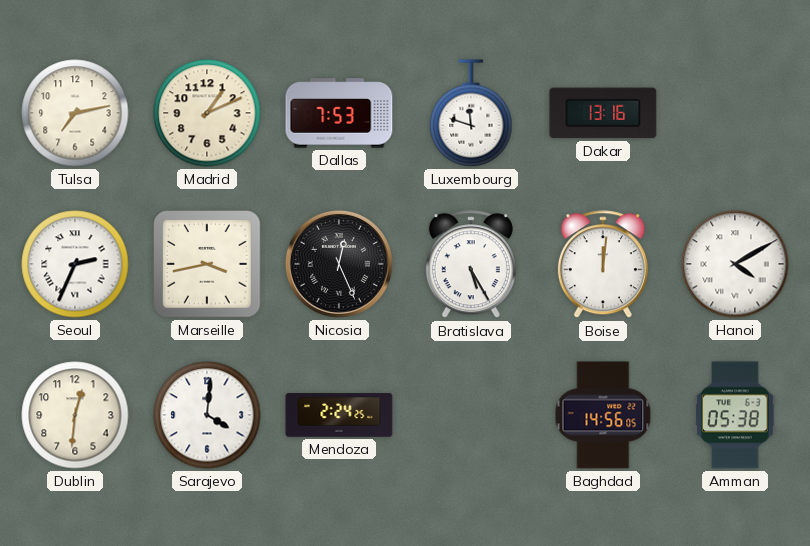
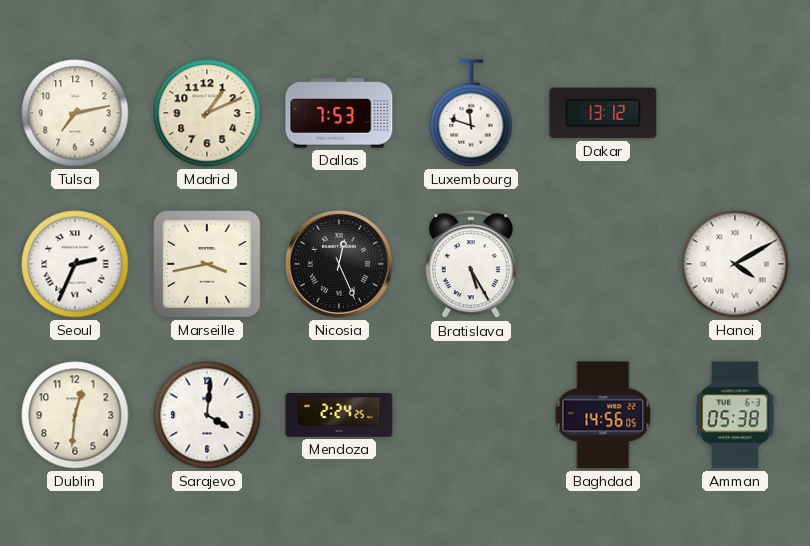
Dakar: 13:16 -> 13:12
Boise: 12:01 -> none
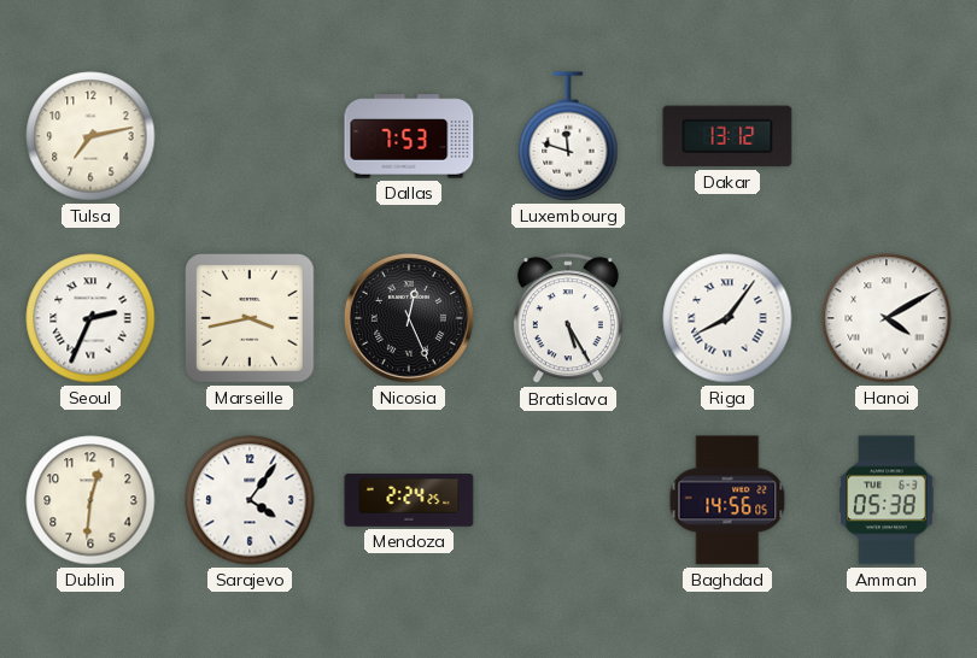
Madrid: 1:11 -> none
Riga: none -> 8:06
Sarajevo: 4:01 -> 4:06
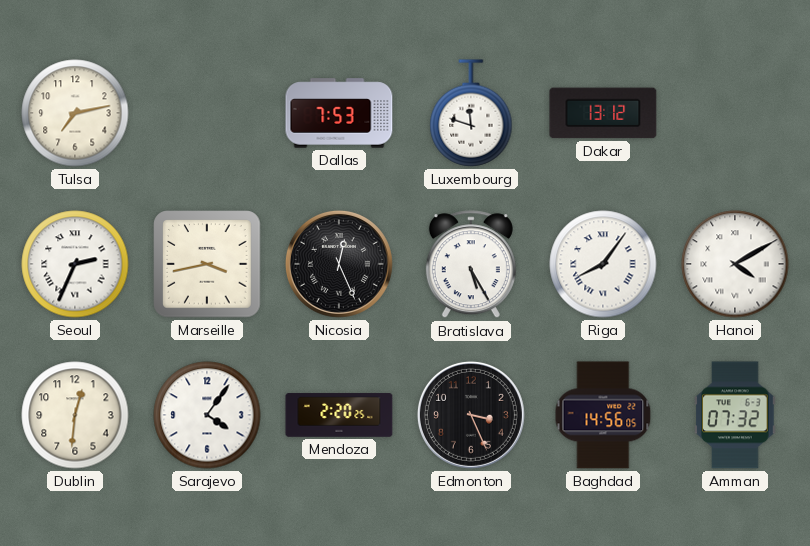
Mendoza: 2:24 -> 2:20
Edmonton: none -> 3:26
Amman: 05:38 -> 07:32
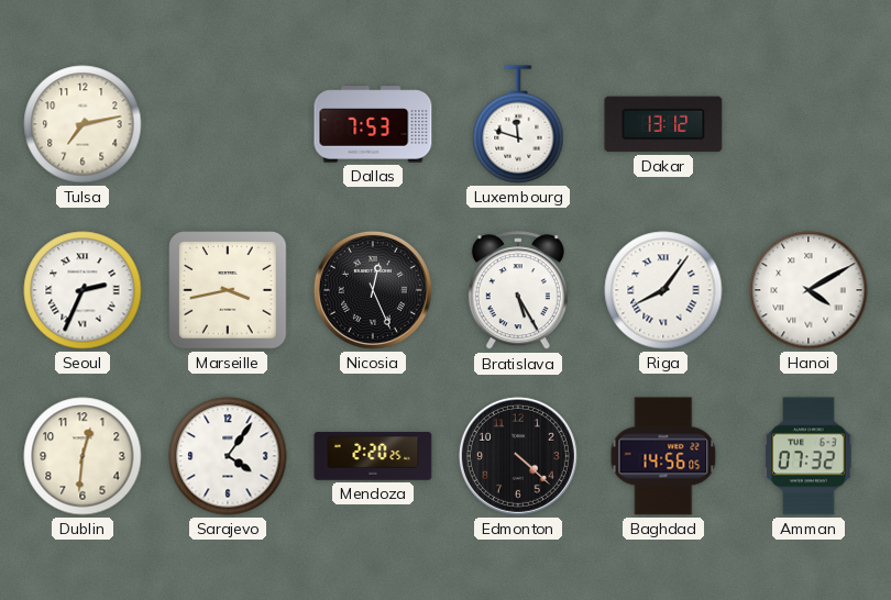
Edmonton: 3:26 -> 4:22
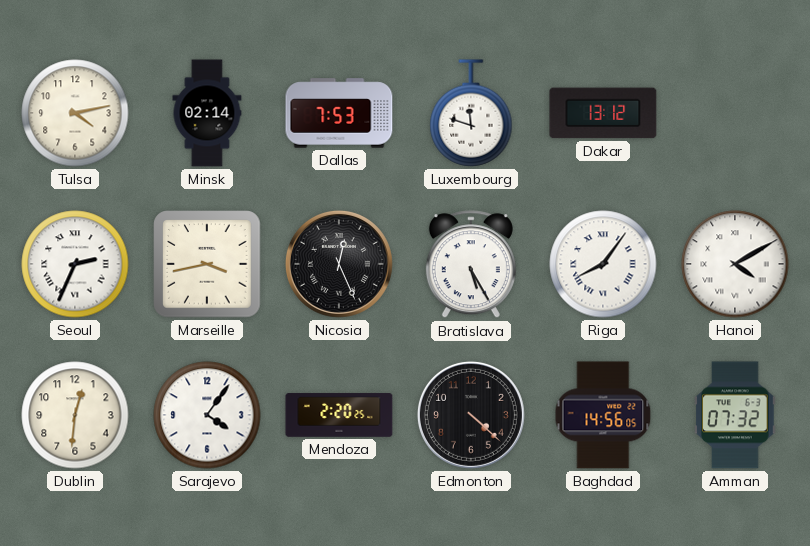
Tulsa: 7:13 -> 4:13
Minsk: none -> 02:14
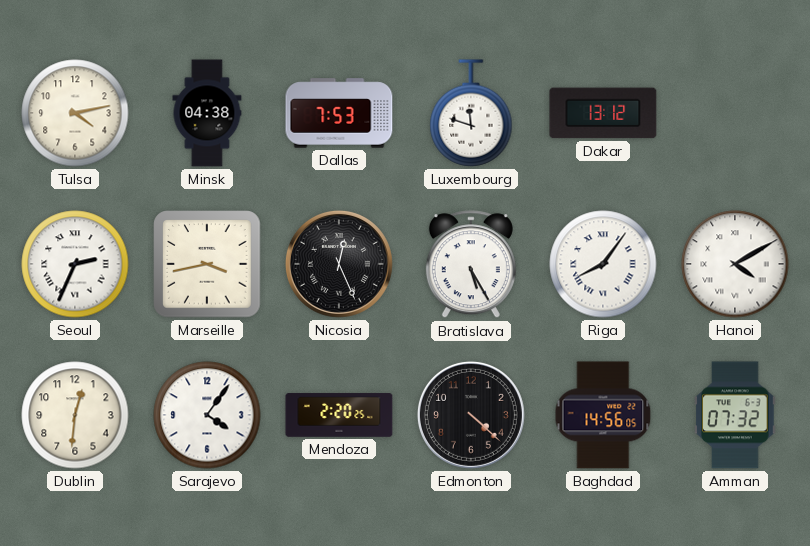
Minsk: 02:14 -> 04:38
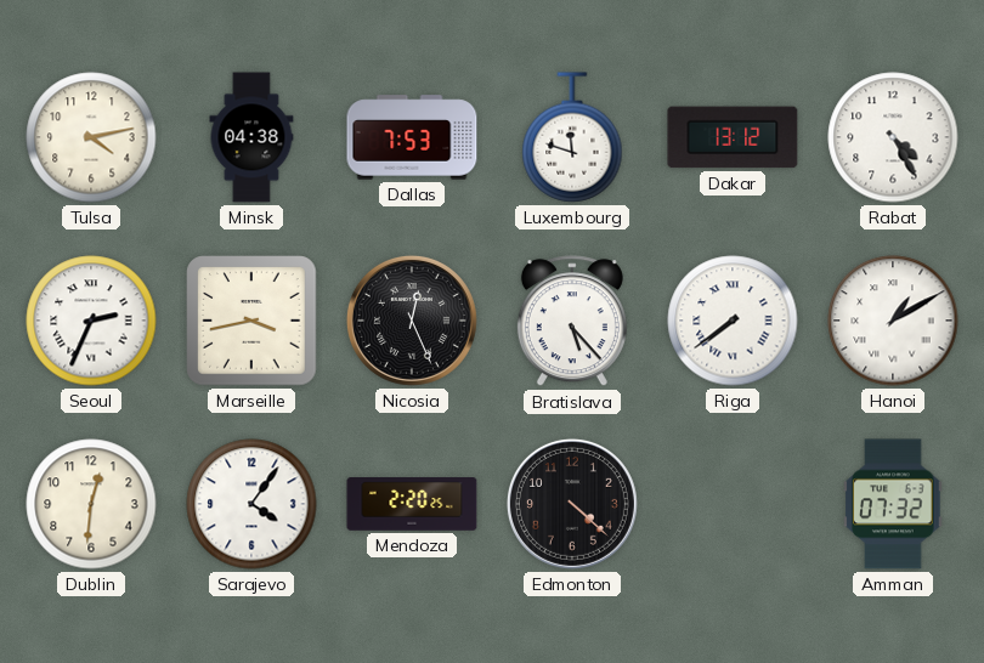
Rabat: none -> 4:25
Bratislava: 5:25 -> 5:23
Riga: 8:06 -> 7:39
Hanoi: 4:10 -> 1:10
Baghdad: 14:56 -> none
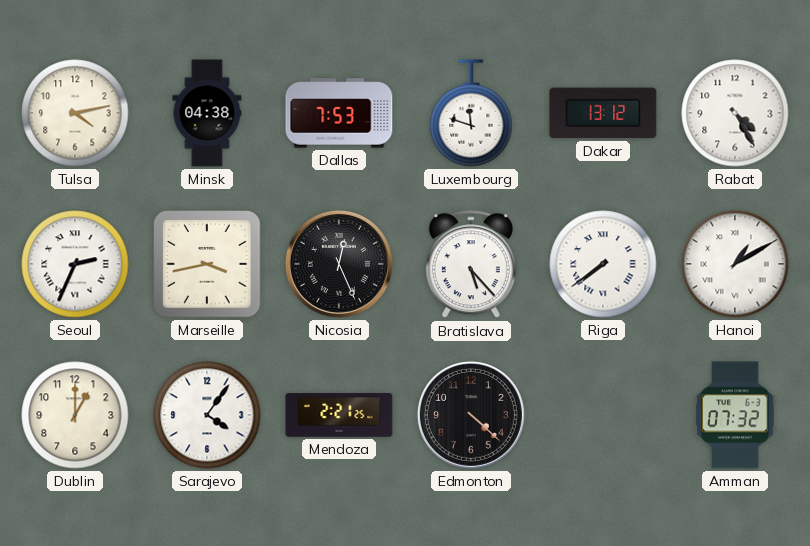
Dublin: 12:31 -> 1:00
Mendoza: 2:20 -> 2:21
